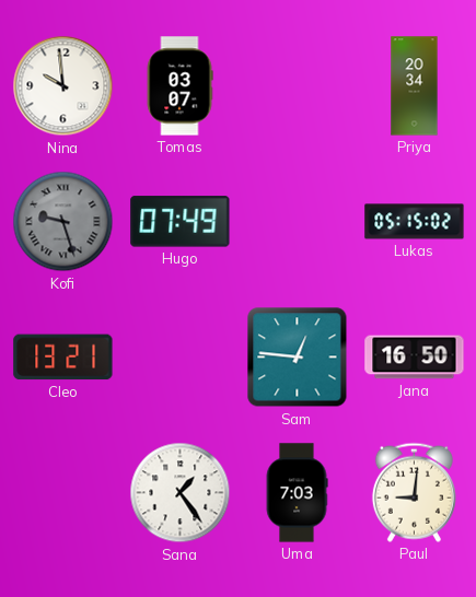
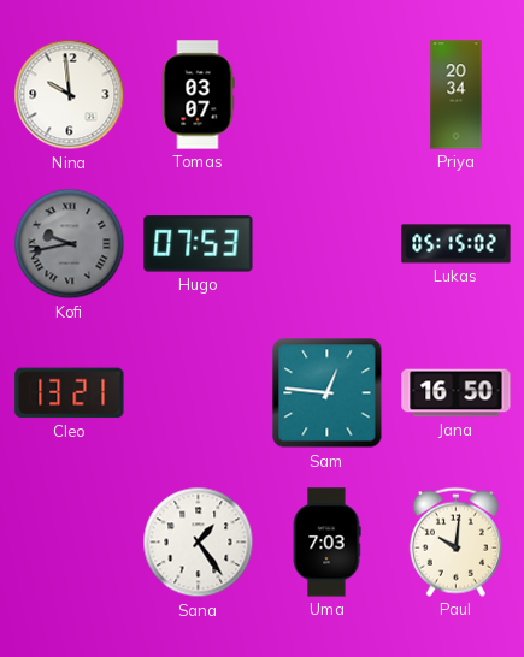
Kofi: 9:27 -> 9:43
Hugo: 07:49 -> 07:53
Paul: 9:01 -> 10:01
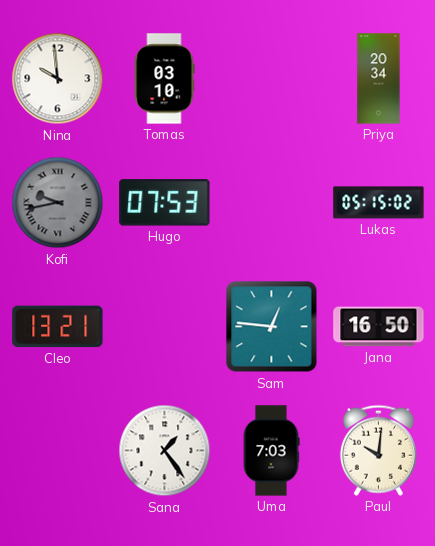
Tomas: 03:07 -> 03:10
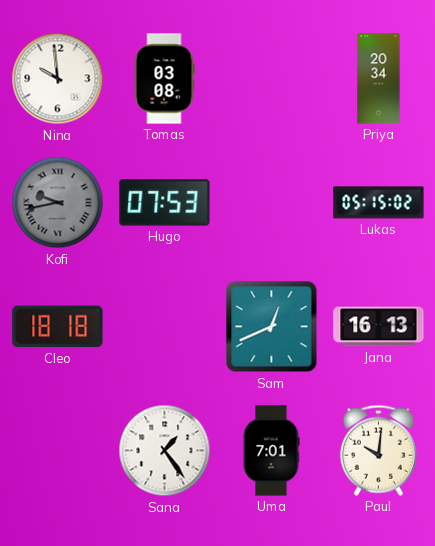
Tomas: 03:10 -> 03:08
Cleo: 13:21 -> 18:18
Sam: 12:46 -> 12:41
Jana: 16:50 -> 16:13
Uma: 7:03 -> 7:01
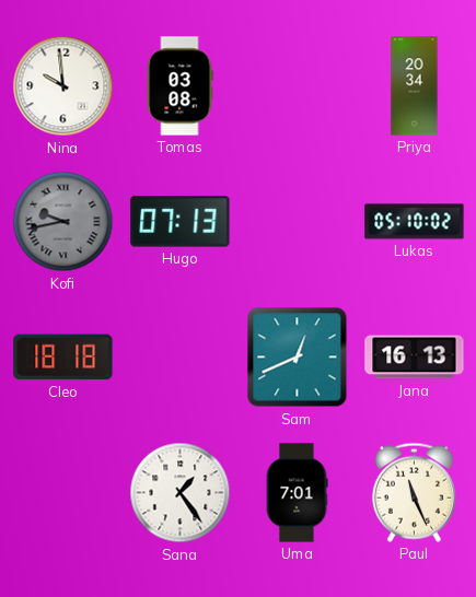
Hugo: 07:53 -> 07:13
Lukas: 05:15 -> 05:10
Paul: 10:01 -> 11:26
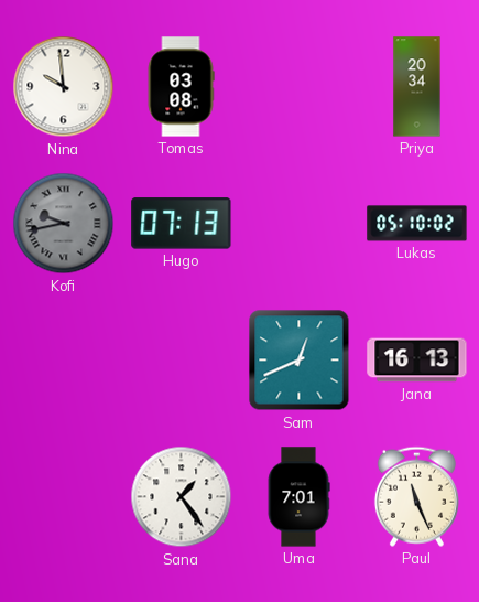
Cleo: 18:18 -> none
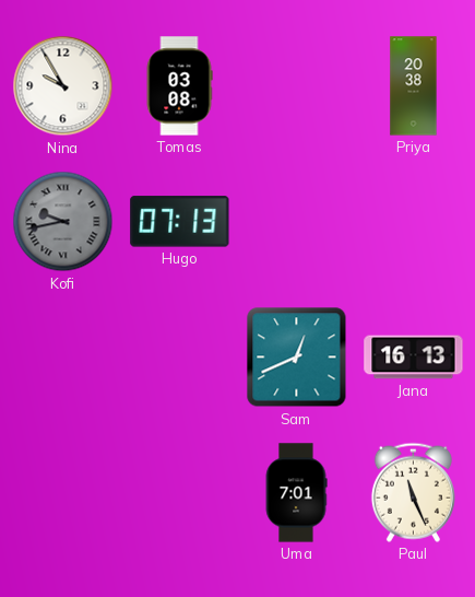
Nina: 9:59 -> 9:55
Priya: 20:34 -> 20:38
Lukas: 05:10 -> none
Sana: 1:24 -> none
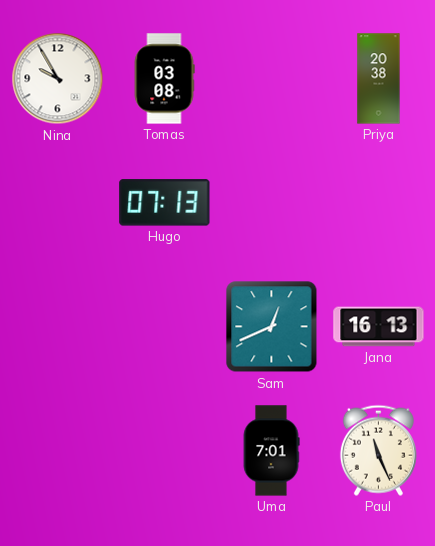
Kofi: 9:43 -> none
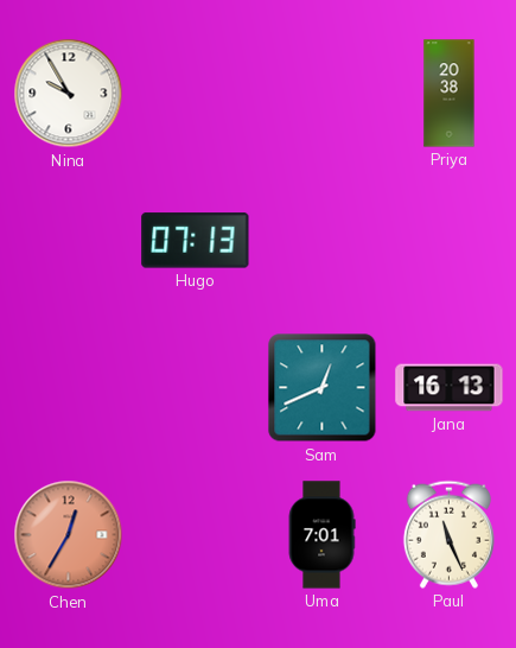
Tomas: 03:08 -> none
Chen: none -> 12:35
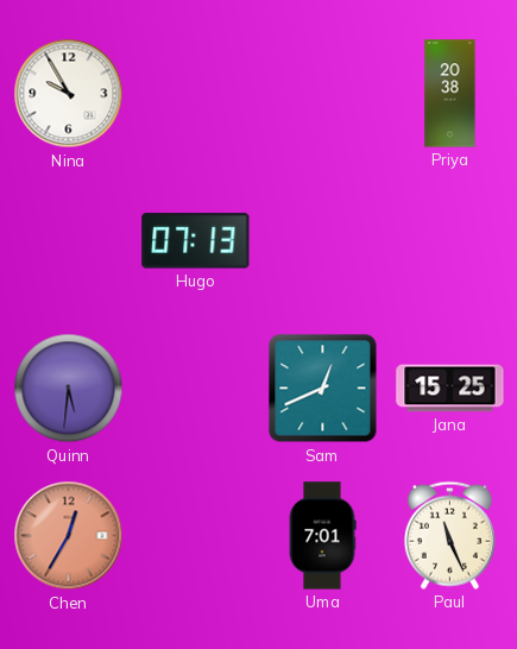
Quinn: none -> 5:31
Jana: 16:13 -> 15:25
